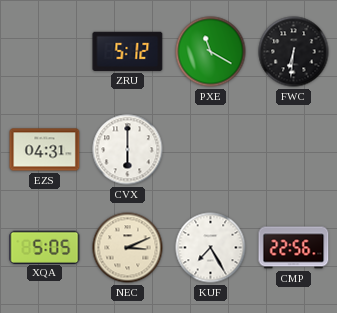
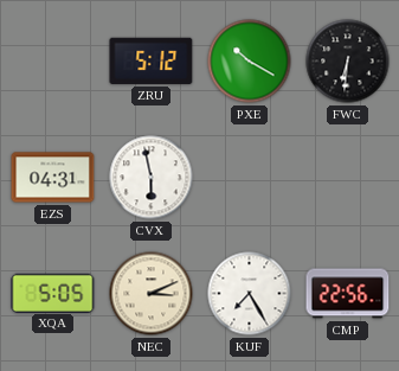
PXE: 11:20 -> 10:20
CVX: 6:00 -> 5:58
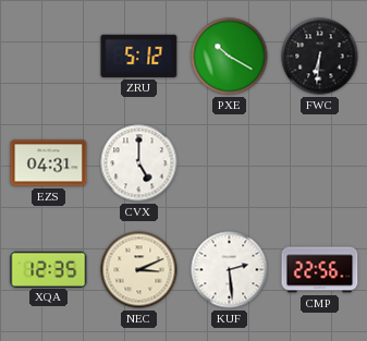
CVX: 5:58 -> 5:00
XQA: 5:05 -> 12:35
KUF: 7:25 -> 2:29
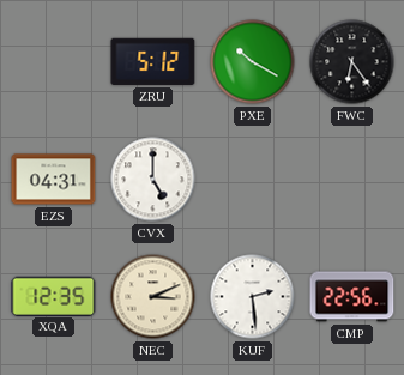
FWC: 6:31 -> 6:24
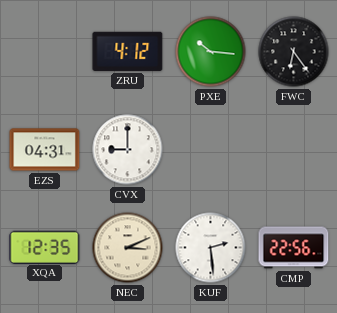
ZRU: 5:12 -> 4:12
PXE: 10:20 -> 10:16
CVX: 5:00 -> 9:00
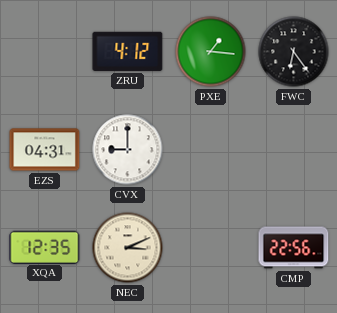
PXE: 10:16 -> 1:16
KUF: 2:29 -> none
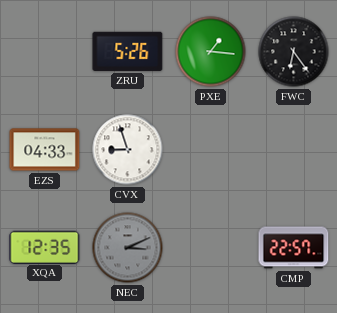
ZRU: 4:12 -> 5:26
EZS: 04:31 -> 04:33
CVX: 9:00 -> 8:57
NEC dial: cream -> grey
CMP: 22:56 -> 22:57
